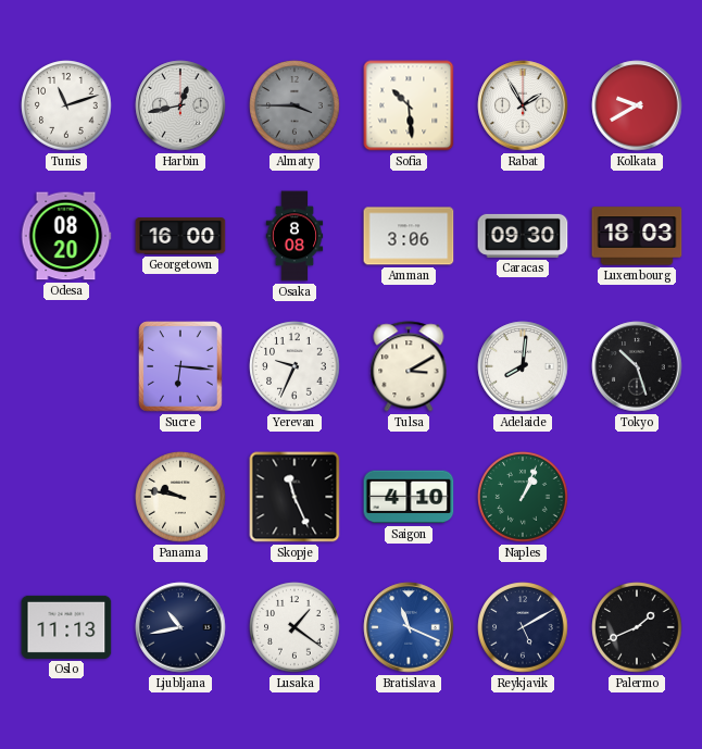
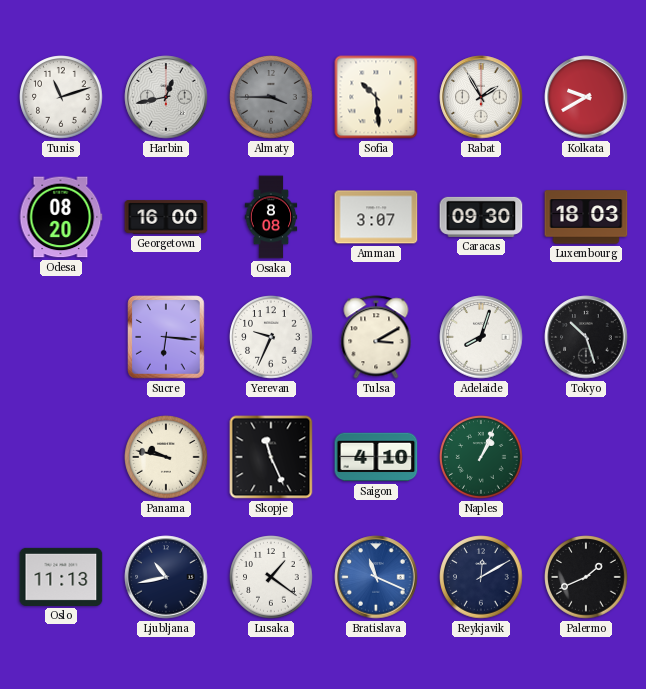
Amman: 3:06 -> 3:07
Adelaide: 8:01 -> 8:03
Reykjavik: 5:10 -> 12:10
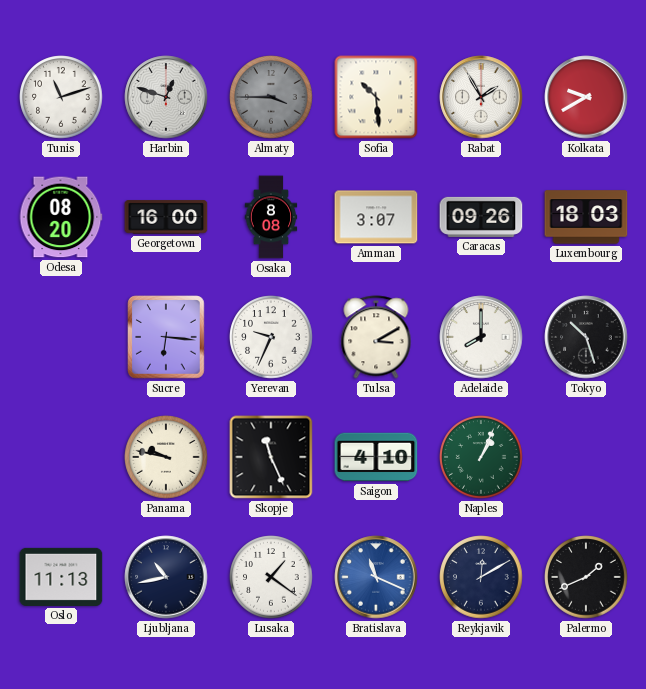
Harbin: 12:43 -> 12:48
Caracas: 09:30 -> 09:26
Adelaide: 8:03 -> 8:00
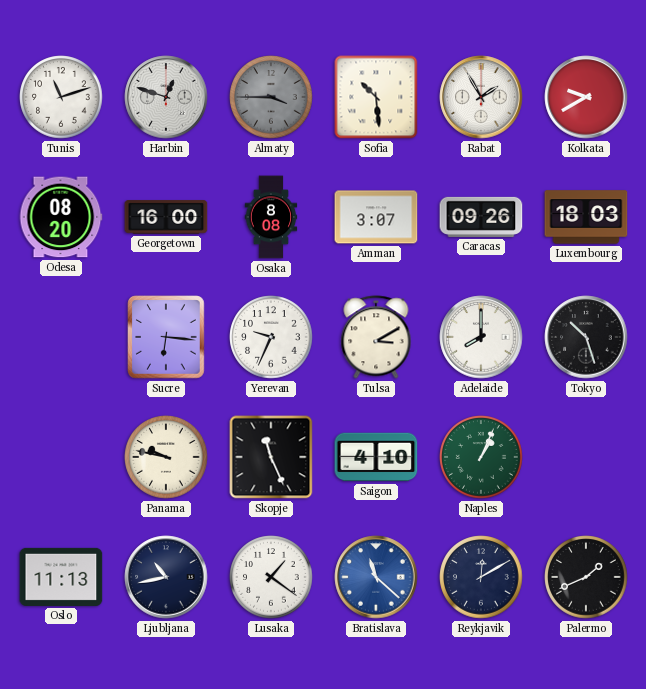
Bratislava: 11:19 -> 11:22
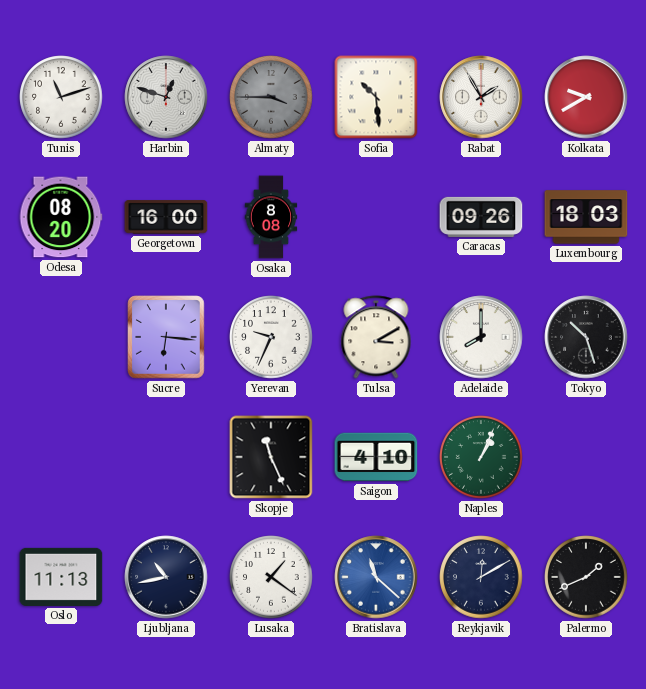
Amman: 3:07 -> none
Panama: 9:47 -> none
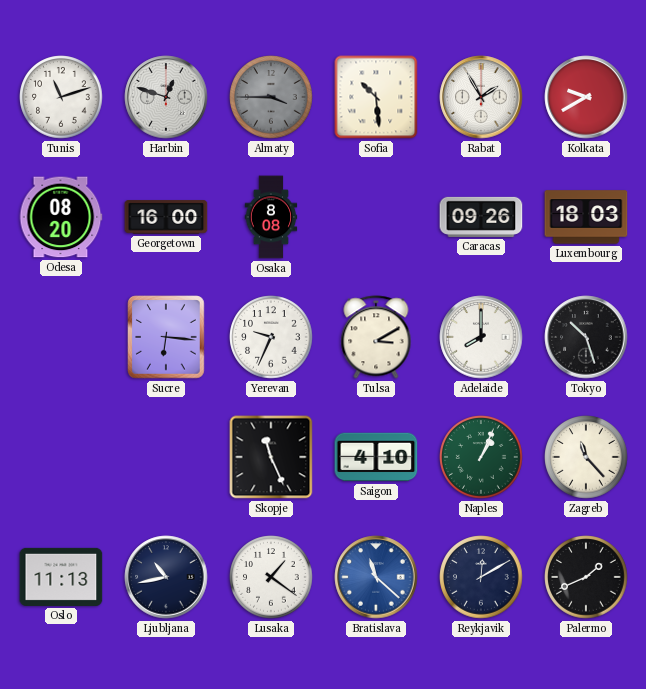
Zagreb: none -> 11:23
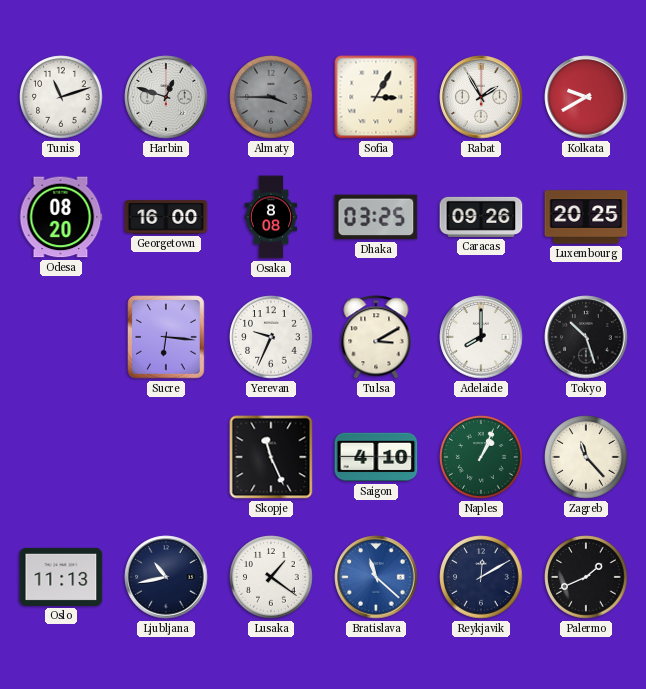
Sofia: 10:29 -> 3:05
Dhaka: none -> 03:25
Luxembourg: 18:03 -> 20:25
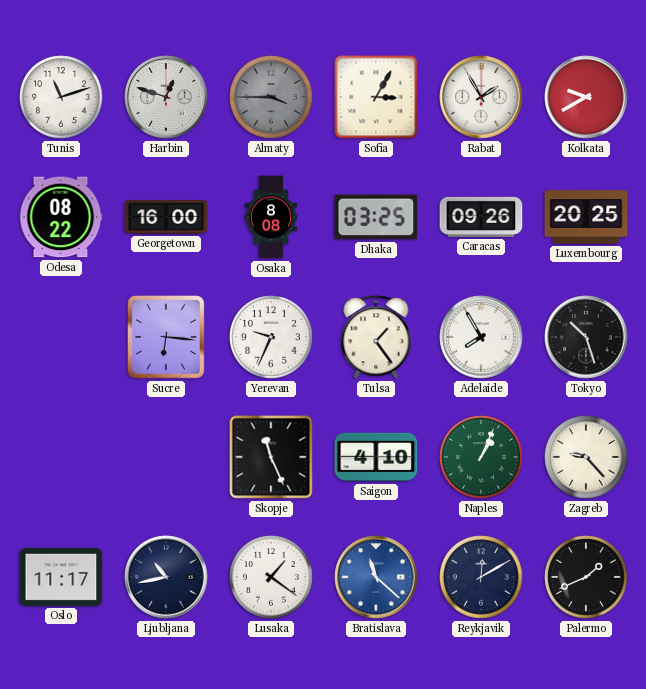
Odesa: 08:20 -> 08:22
Tulsa: 3:10 -> 1:24
Adelaide: 8:00 -> 7:55
Zagreb: 11:23 -> 9:23
Oslo: 11:13 -> 11:17
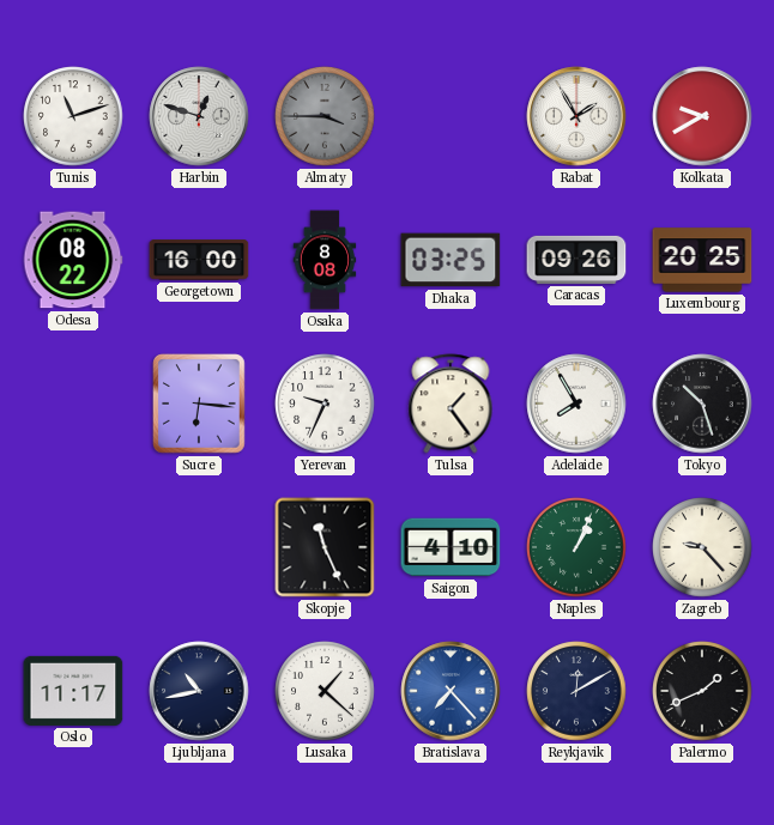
Sofia: 3:05 -> none
Lusaka: 1:21 -> 1:22
Bratislava: 11:22 -> 7:23
